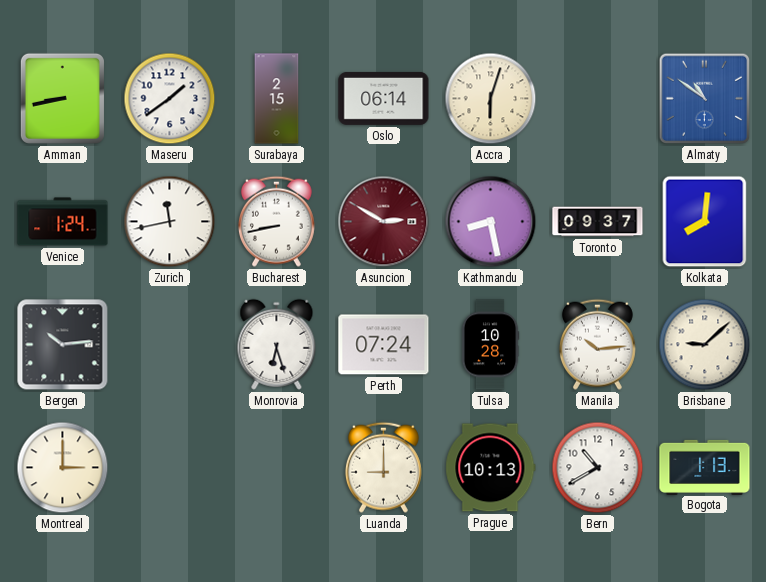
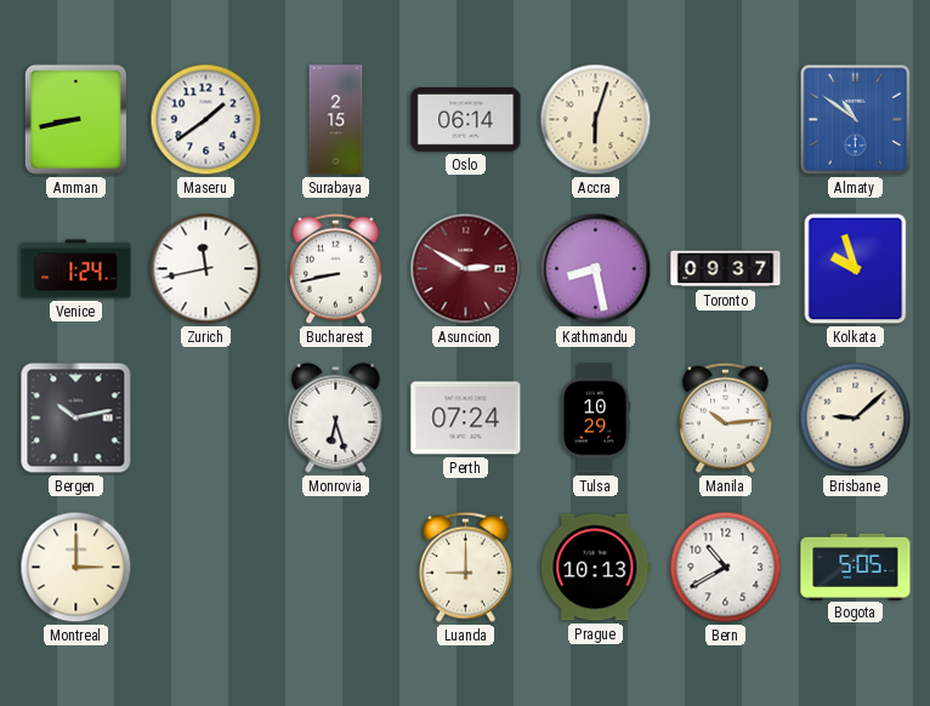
Kolkata: 8:01 -> 9:57
Bergen: 10:14 -> 10:13
Tulsa: 10:28 -> 10:29
Bogota: 1:13 -> 5:05
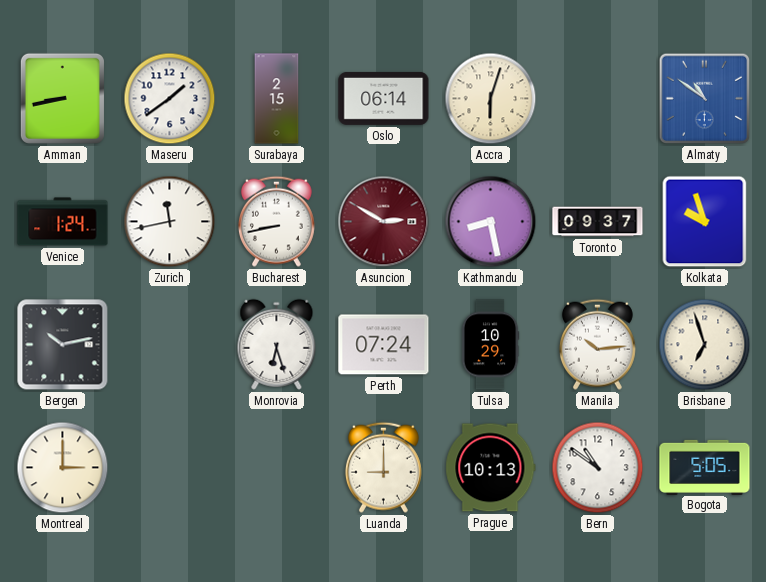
Brisbane: 9:08 -> 6:57
Bern: 10:40 -> 10:51
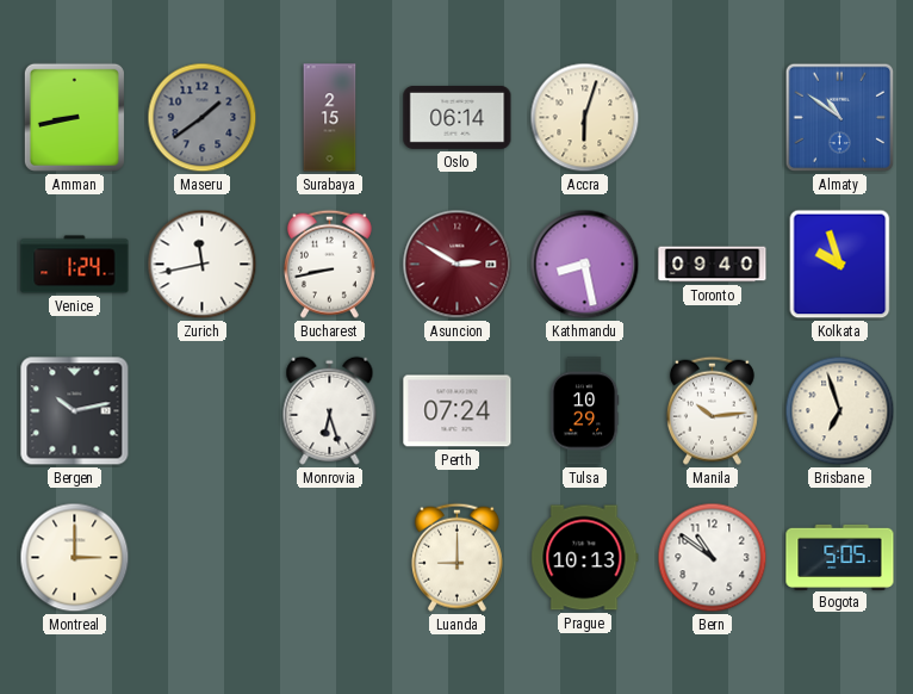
Maseru dial: white -> grey
Toronto: 09:37 -> 09:40
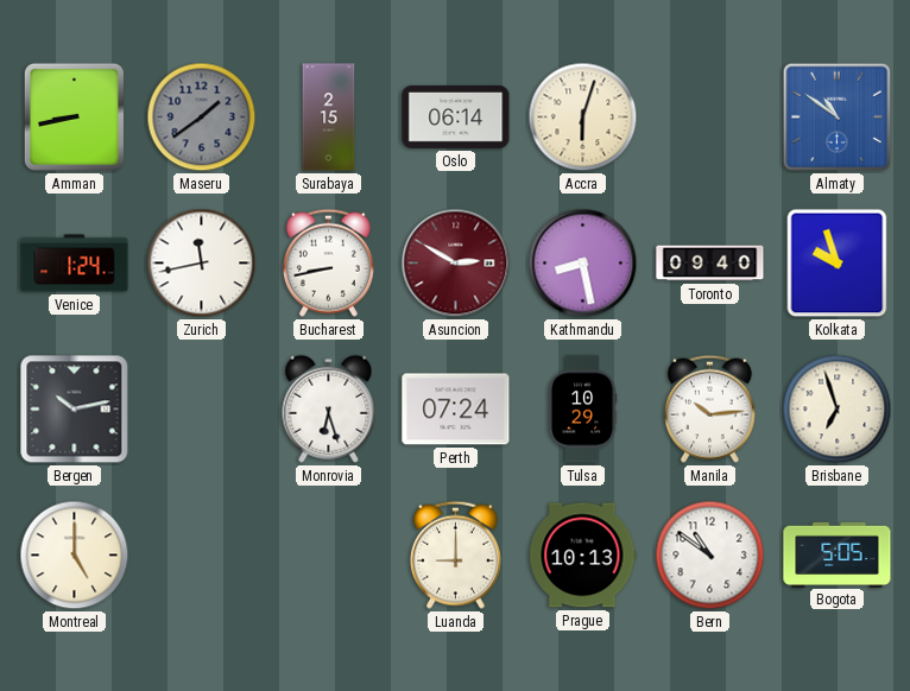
Montreal: 3:00 -> 5:00
